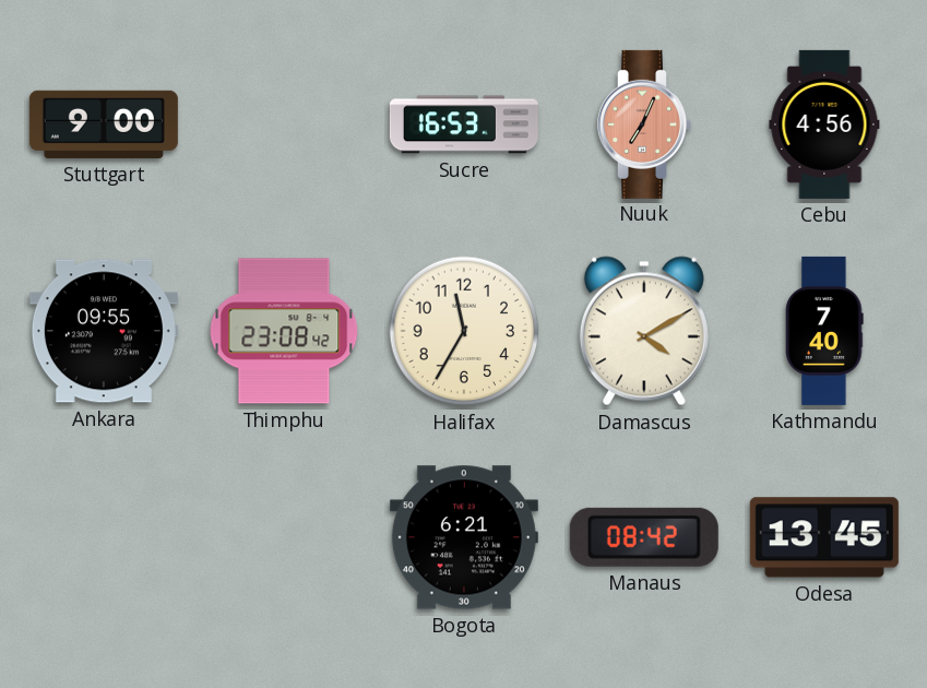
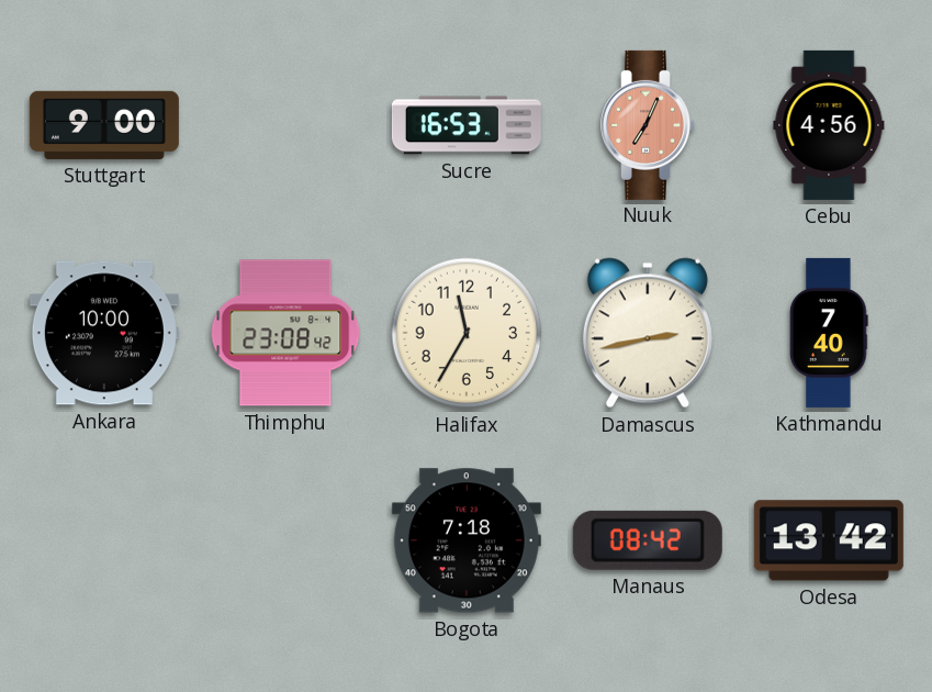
Ankara: 09:55 -> 10:00
Damascus: 4:10 -> 2:43
Bogota: 6:21 -> 7:18
Odesa: 13:45 -> 13:42
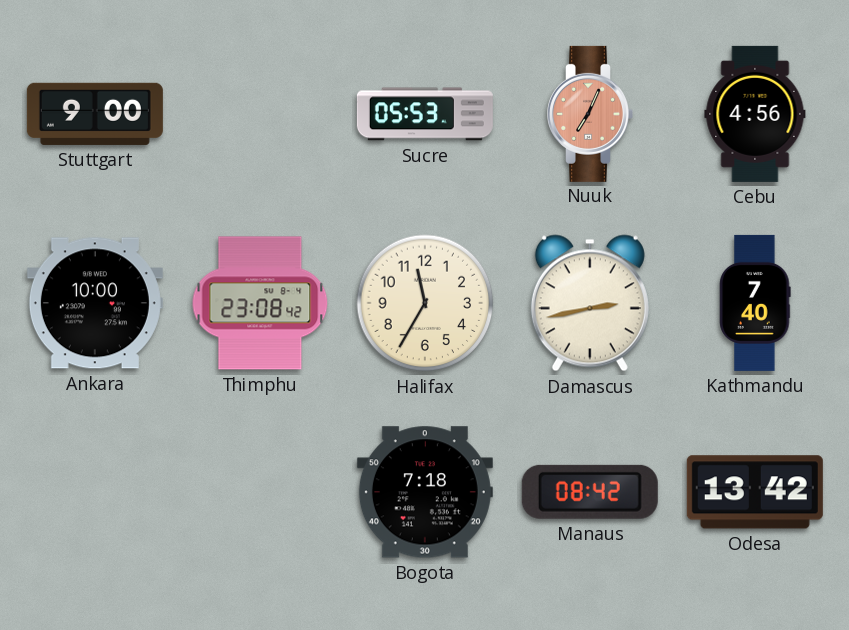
Sucre: 16:53 -> 05:53
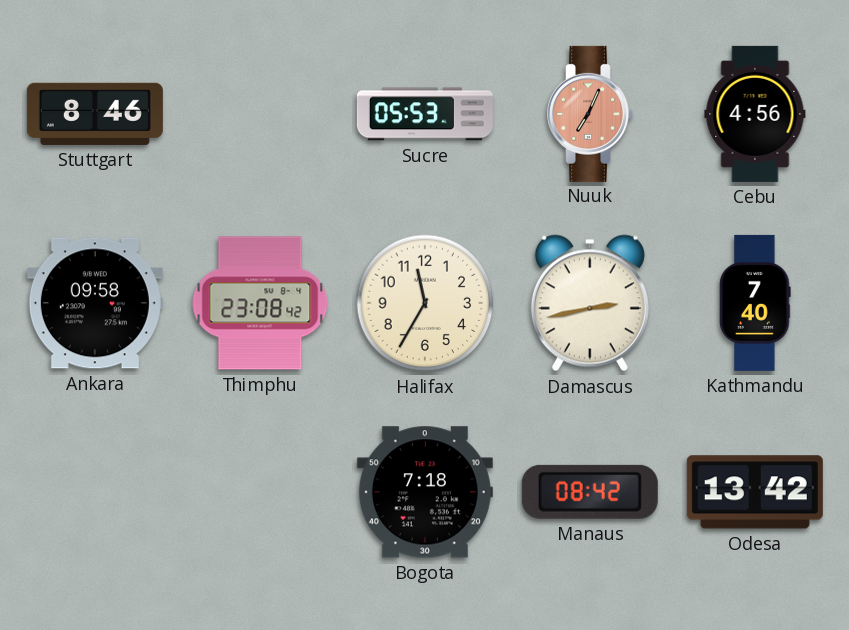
Stuttgart: 9:00 -> 8:46
Ankara: 10:00 -> 09:58
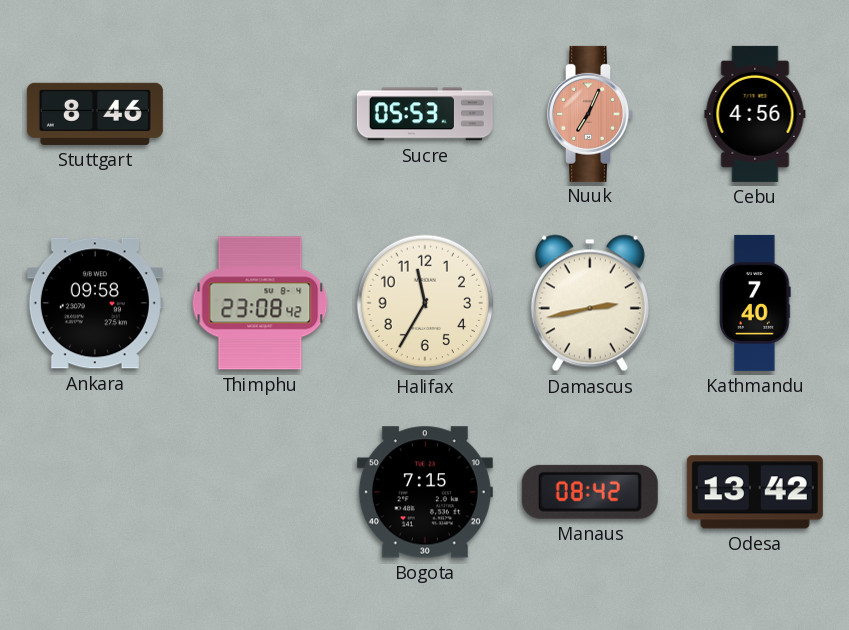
Bogota: 7:18 -> 7:15
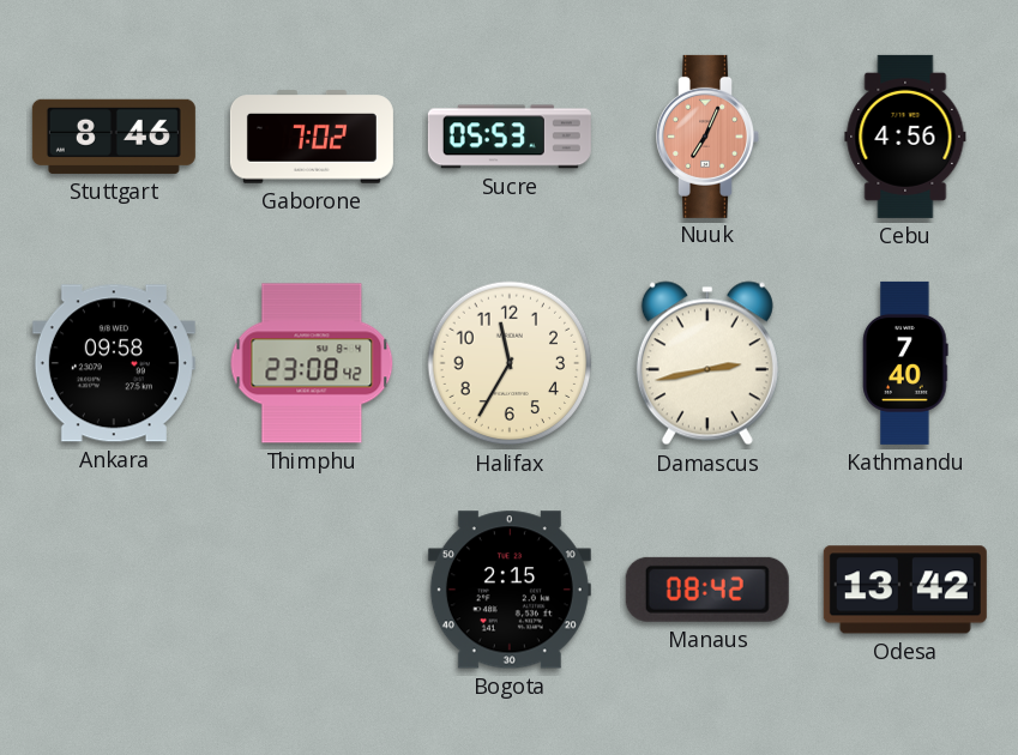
Gaborone: none -> 7:02
Bogota: 7:15 -> 2:15
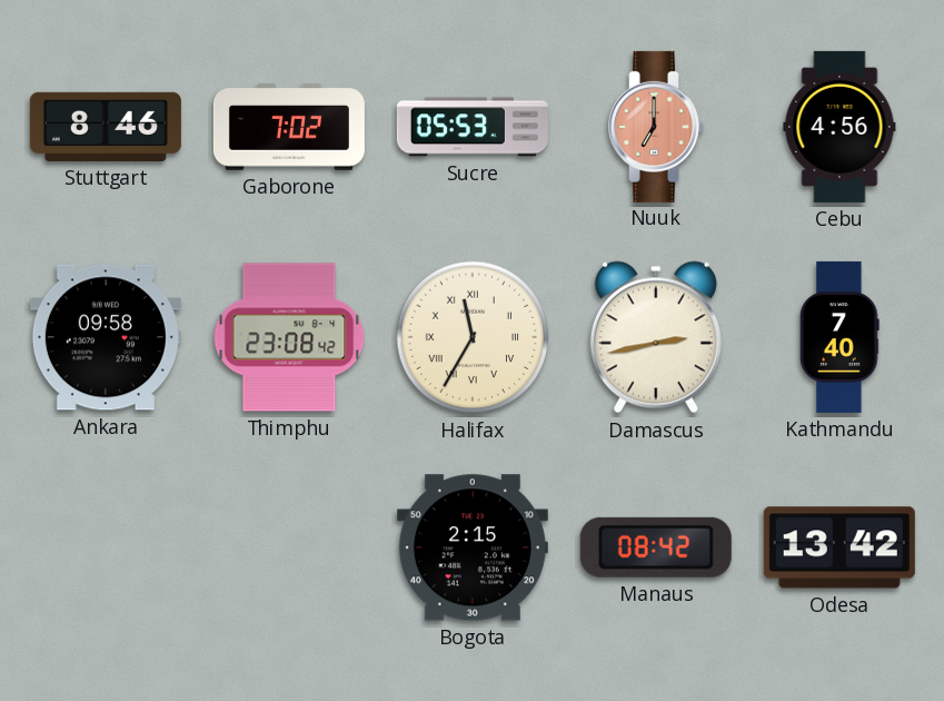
Nuuk: 7:04 -> 7:00
Halifax numerals: Arabic -> Roman
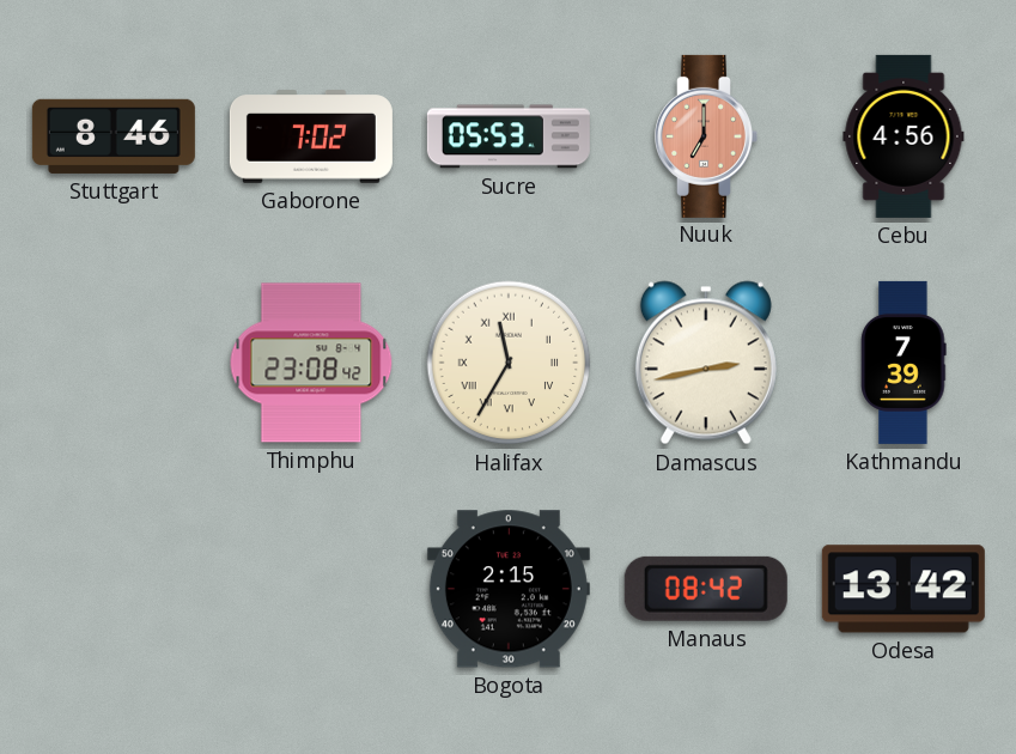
Ankara: 09:58 -> none
Kathmandu: 7:40 -> 7:39
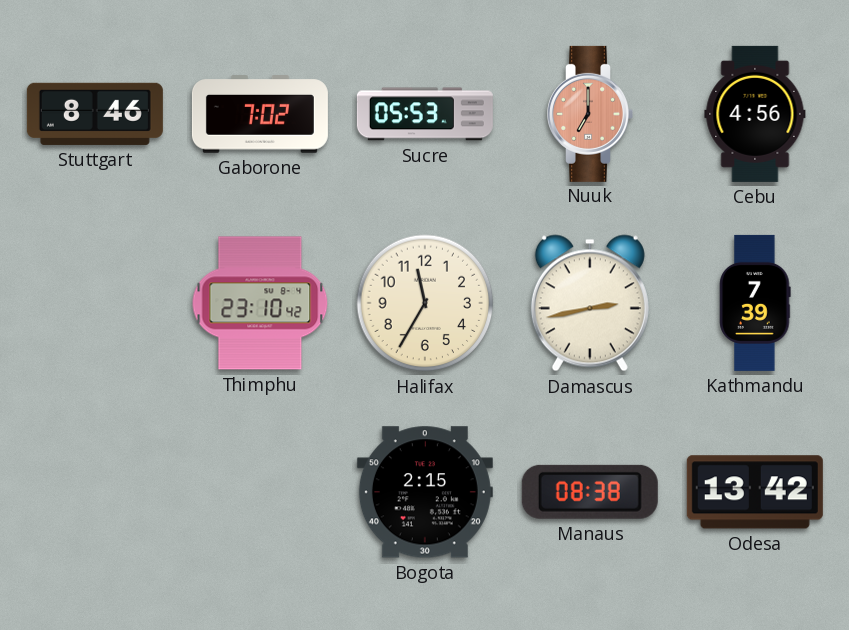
Thimphu: 23:08 -> 23:10
Halifax numerals: Roman -> Arabic
Manaus: 08:42 -> 08:38
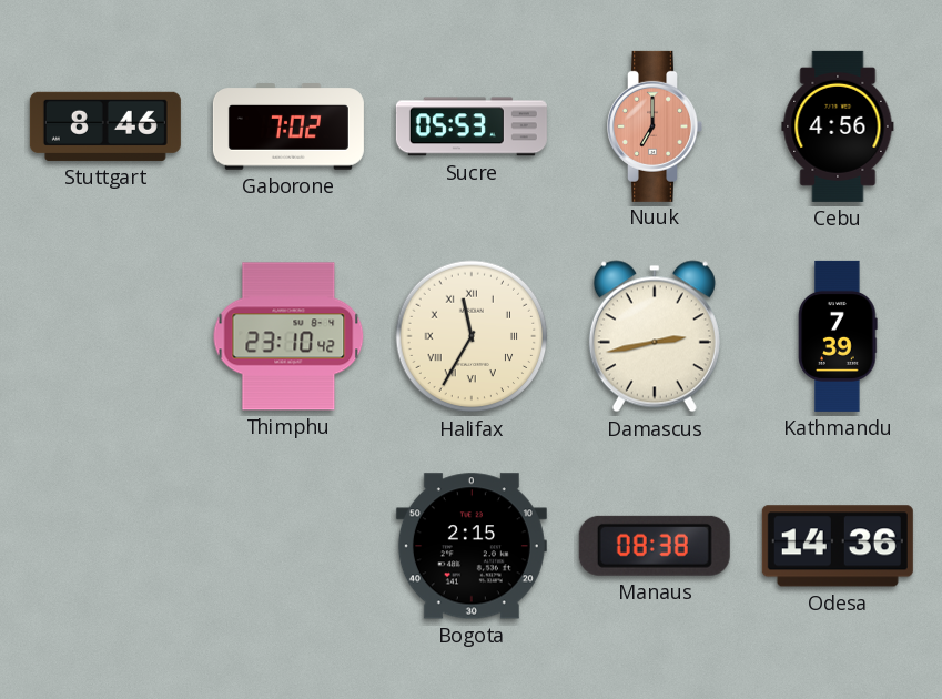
Halifax numerals: Arabic -> Roman
Odesa: 13:42 -> 14:36
